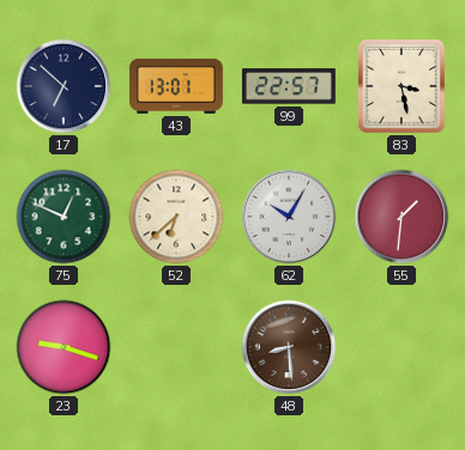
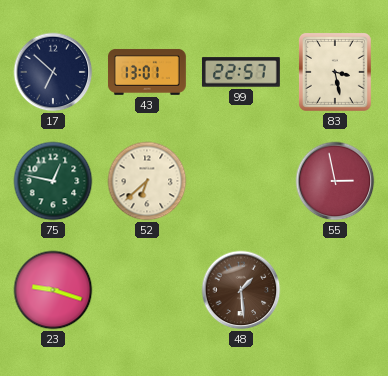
75: 12:49 -> 12:47
62: 10:05 -> none
55: 1:31 -> 2:58
48: 8:29 -> 1:29
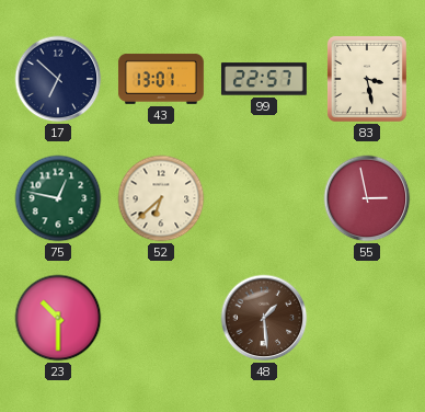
23: 9:18 -> 10:30
